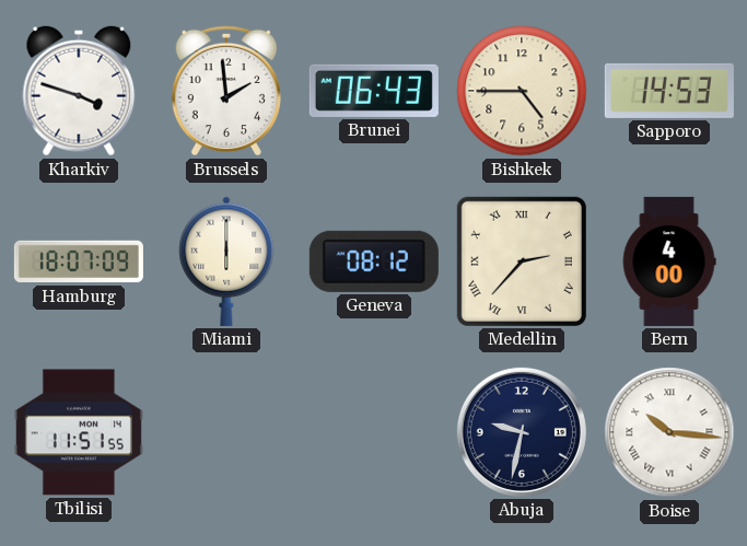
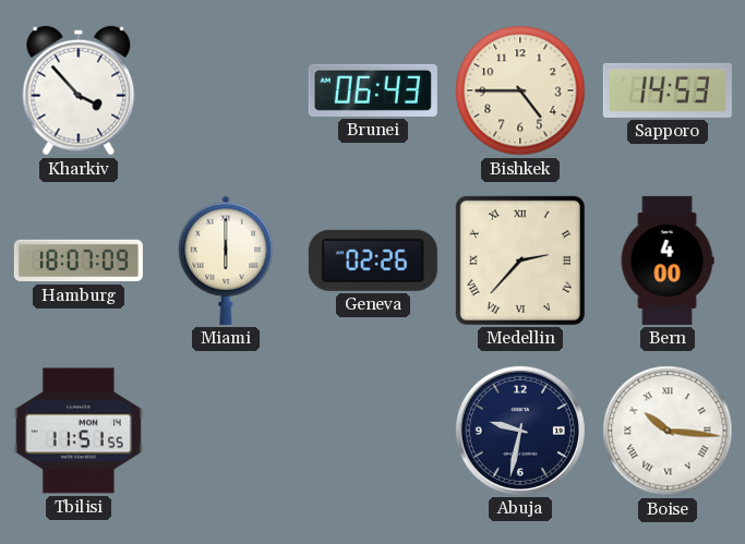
Kharkiv: 3:48 -> 3:53
Brussels: 1:59 -> none
Geneva: 08:12 -> 02:26
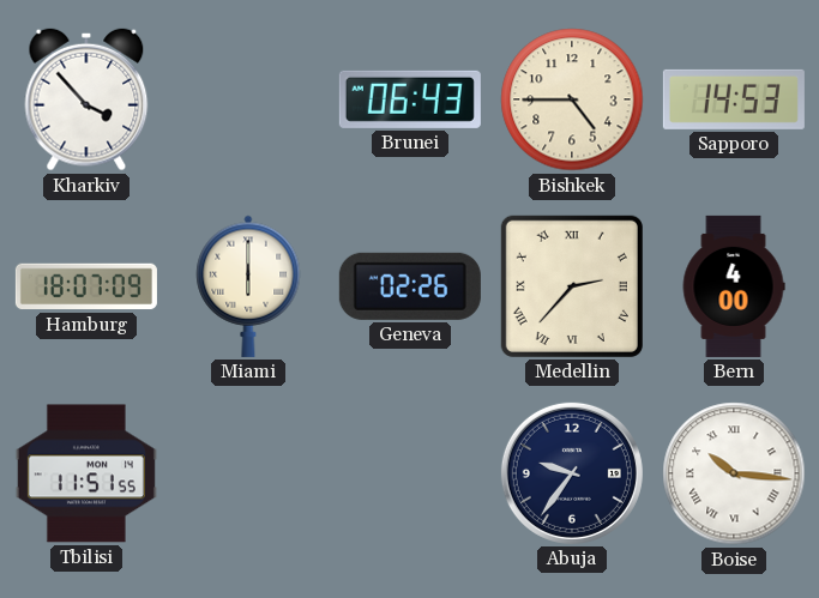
Abuja: 9:32 -> 9:36
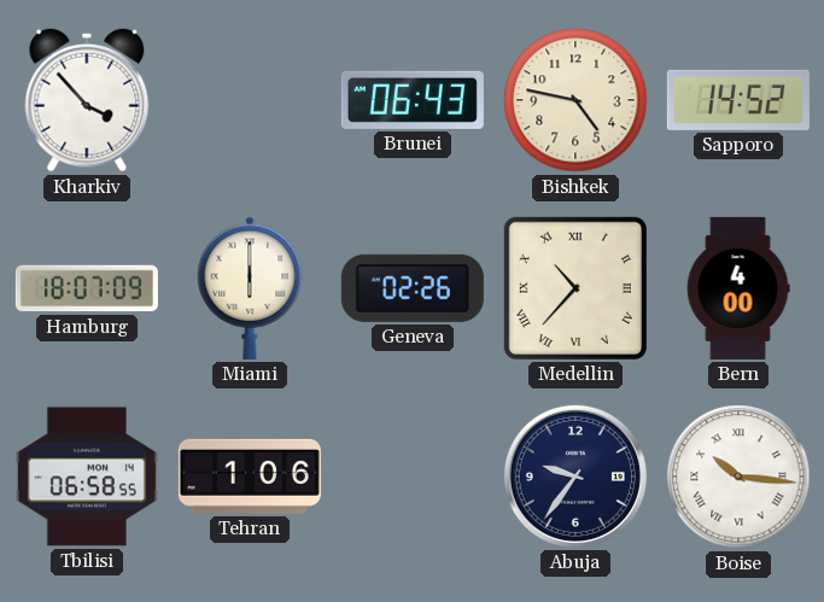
Bishkek: 4:45 -> 4:47
Sapporo: 14:53 -> 14:52
Medellin: 2:37 -> 10:37
Tbilisi: 11:51 -> 06:58
Tehran: none -> 1:06
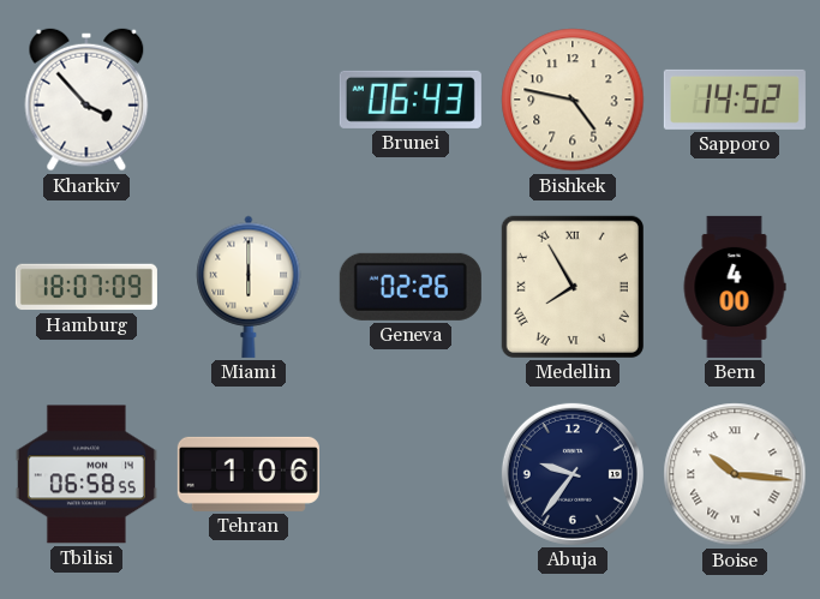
Medellin: 10:37 -> 7:55
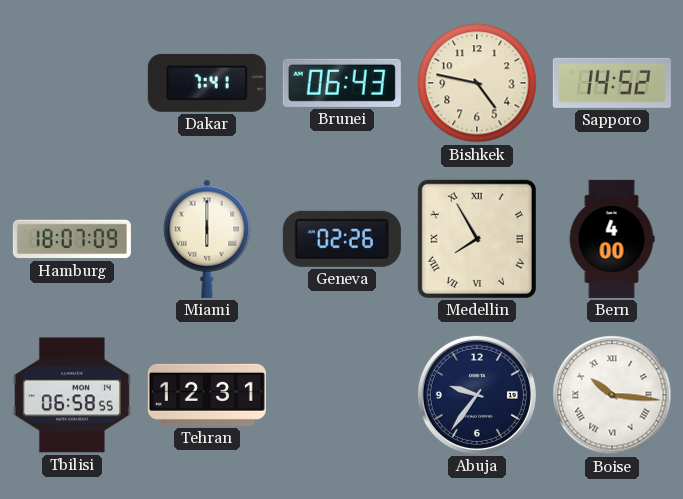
Kharkiv: 3:53 -> none
Dakar: none -> 7:41
Tehran: 1:06 -> 12:31
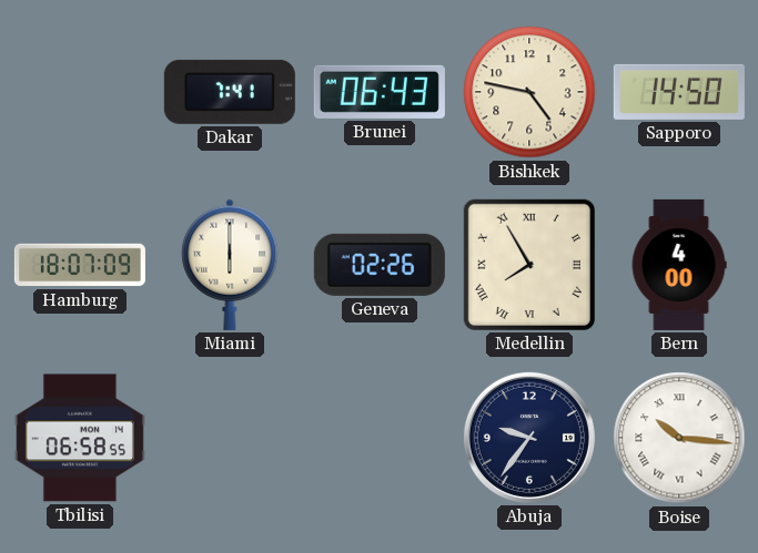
Sapporo: 14:52 -> 14:50
Tehran: 12:31 -> none
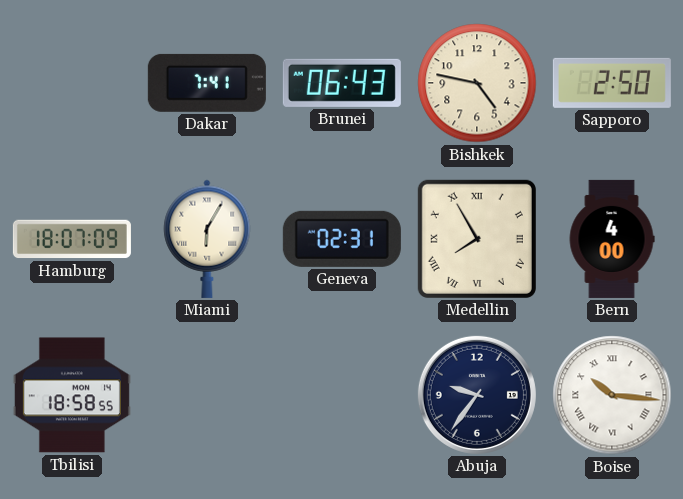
Sapporo: 14:50 -> 2:50
Miami: 6:00 -> 6:05
Geneva: 02:26 -> 02:31
Tbilisi: 06:58 -> 18:58
